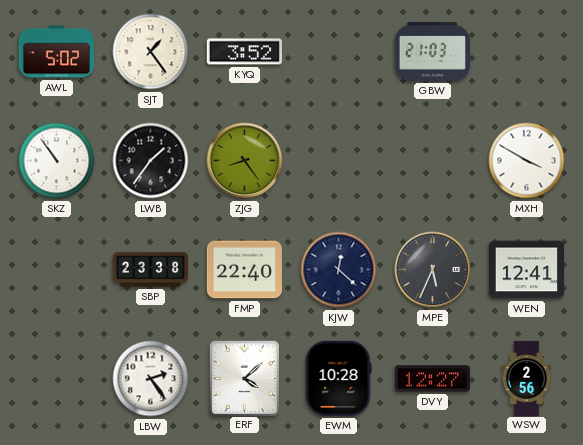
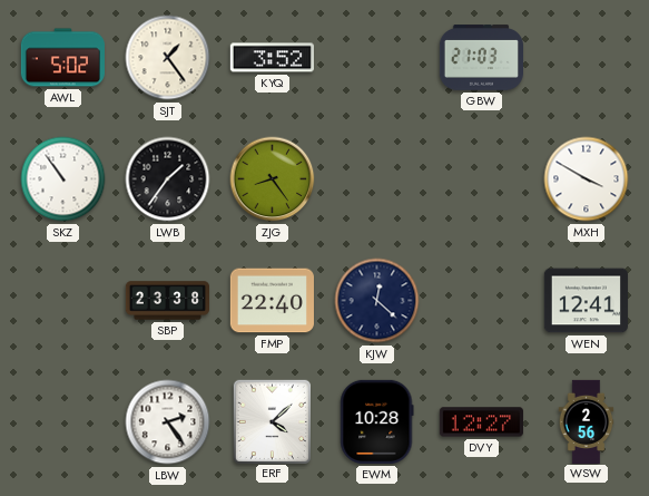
MPE: 5:34 -> none
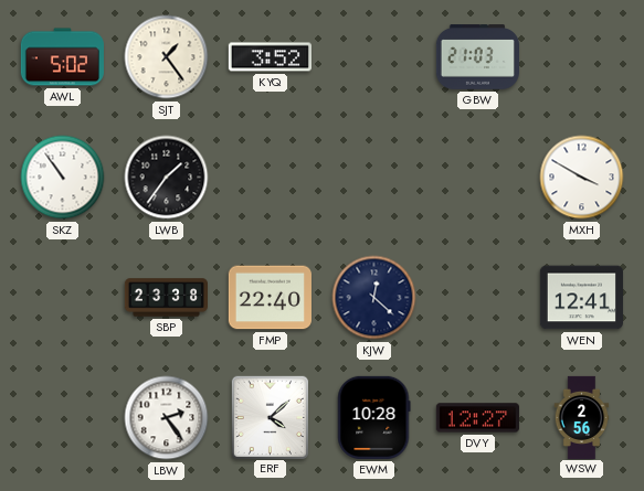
ZJG: 8:24 -> none
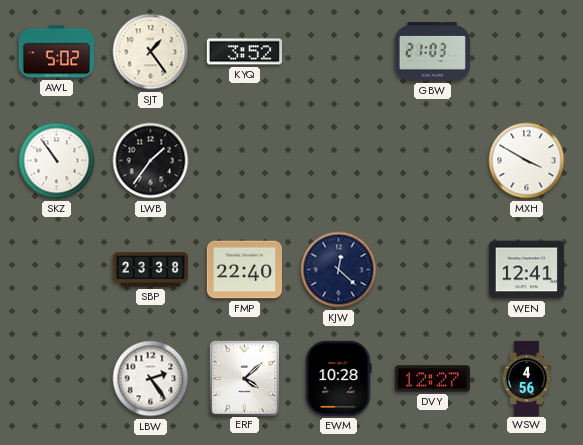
WSW: 2:56 -> 4:56
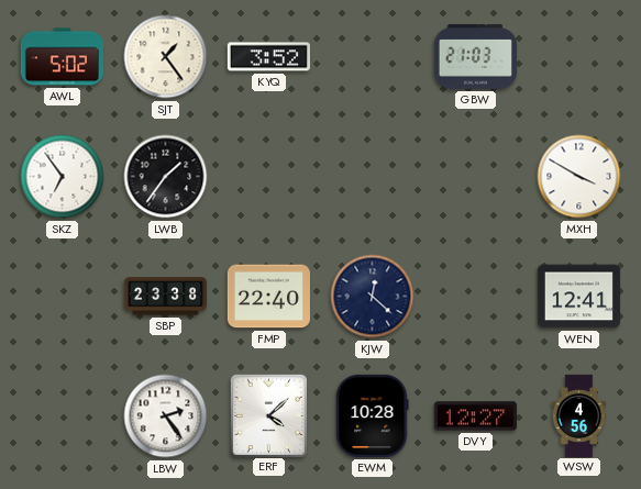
SKZ: 10:54 -> 6:54
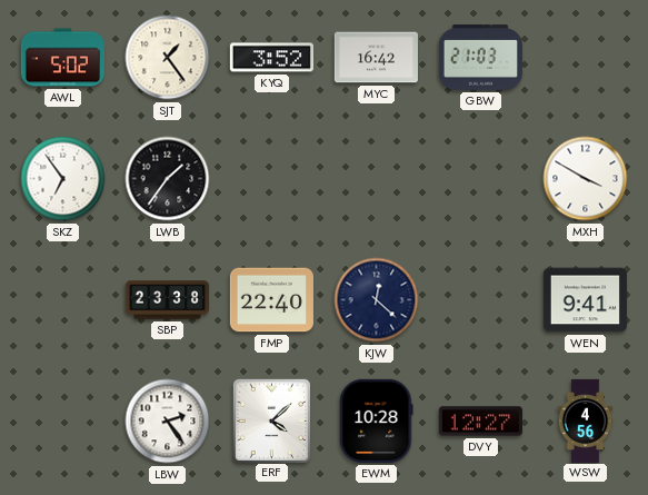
MYC: none -> 16:42
WEN: 12:41 -> 9:41
